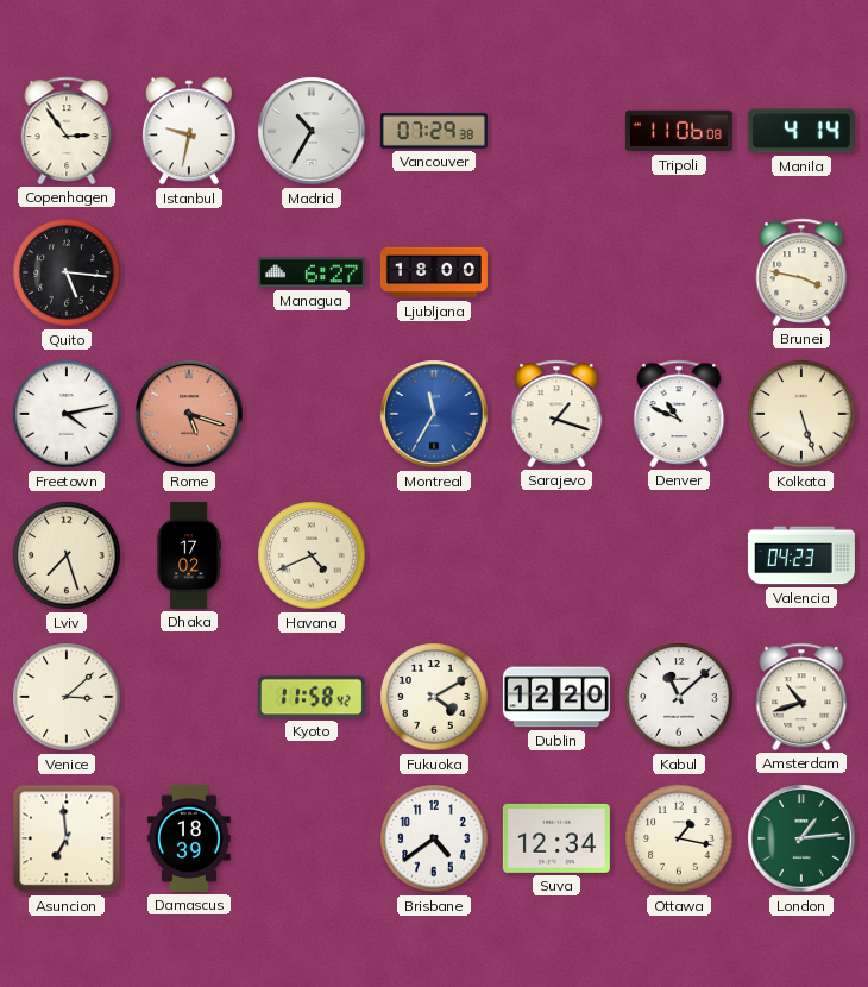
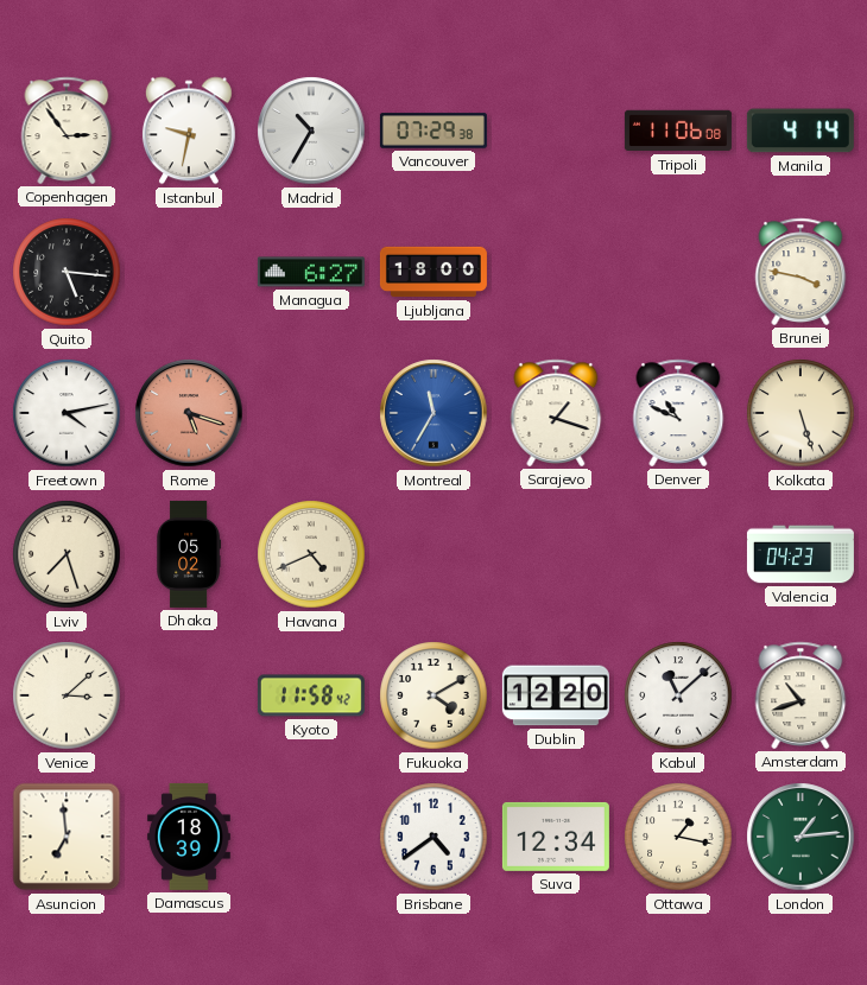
Dhaka: 17:02 -> 05:02
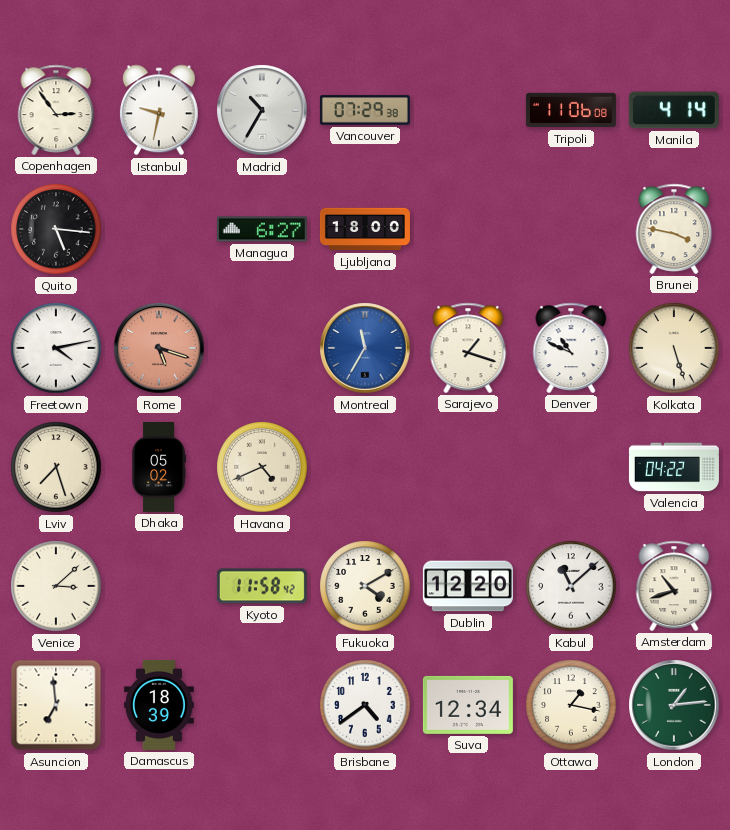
Valencia: 04:23 -> 04:22
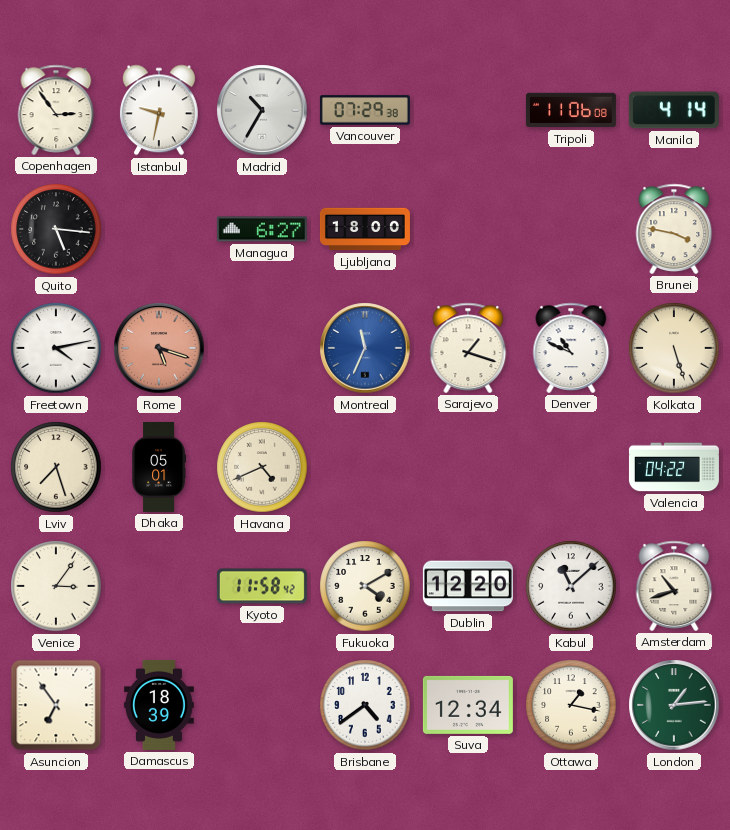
Montreal: 11:35 -> 11:34
Dhaka: 05:02 -> 05:01
Venice: 3:08 -> 3:06
Asuncion: 6:59 -> 6:54
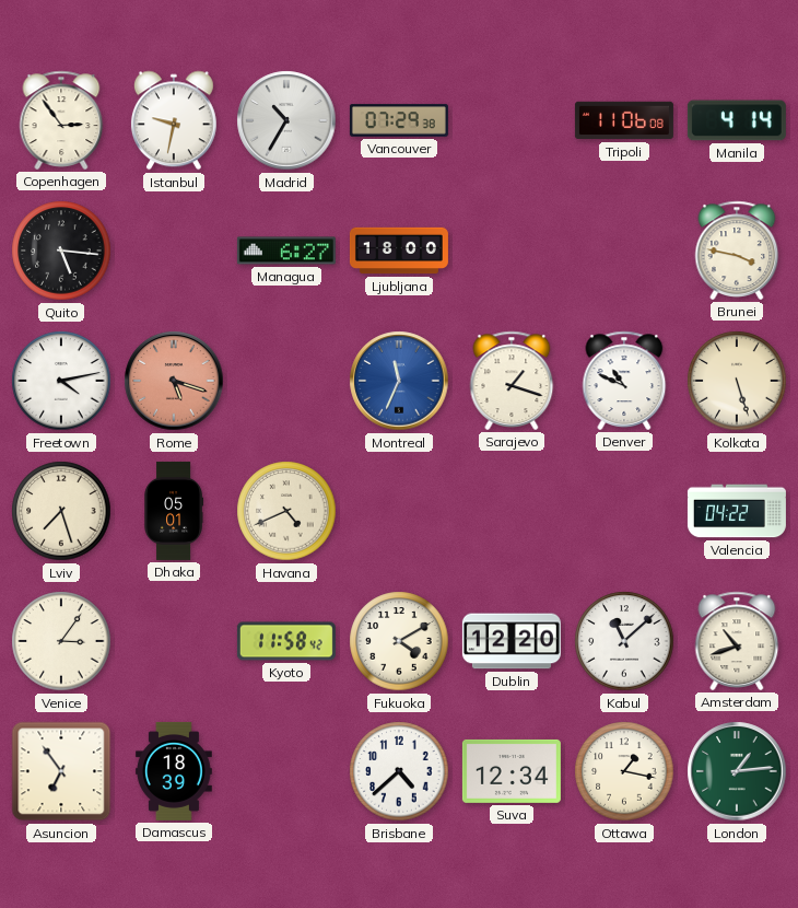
Brisbane: 4:39 -> 4:38
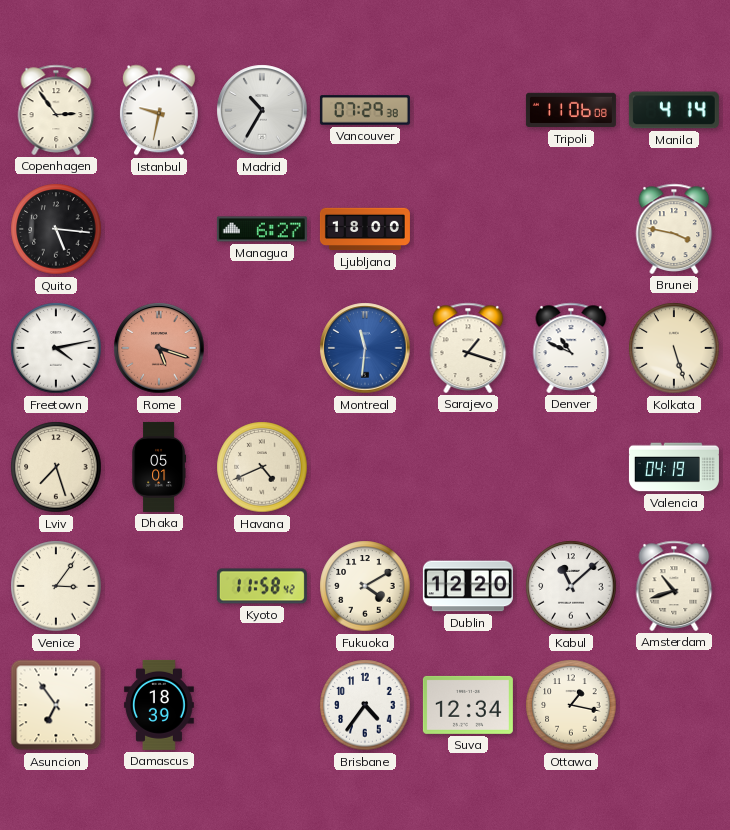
Montreal: 11:34 -> 11:31
Valencia: 04:22 -> 04:19
Brisbane: 4:38 -> 4:36
London: 1:14 -> none
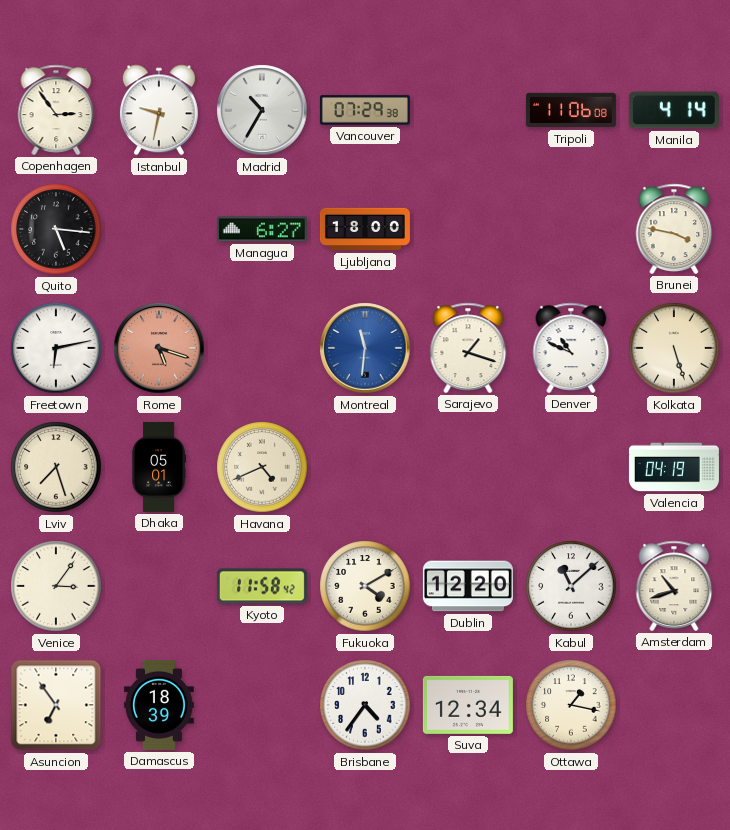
Freetown: 4:13 -> 6:13
